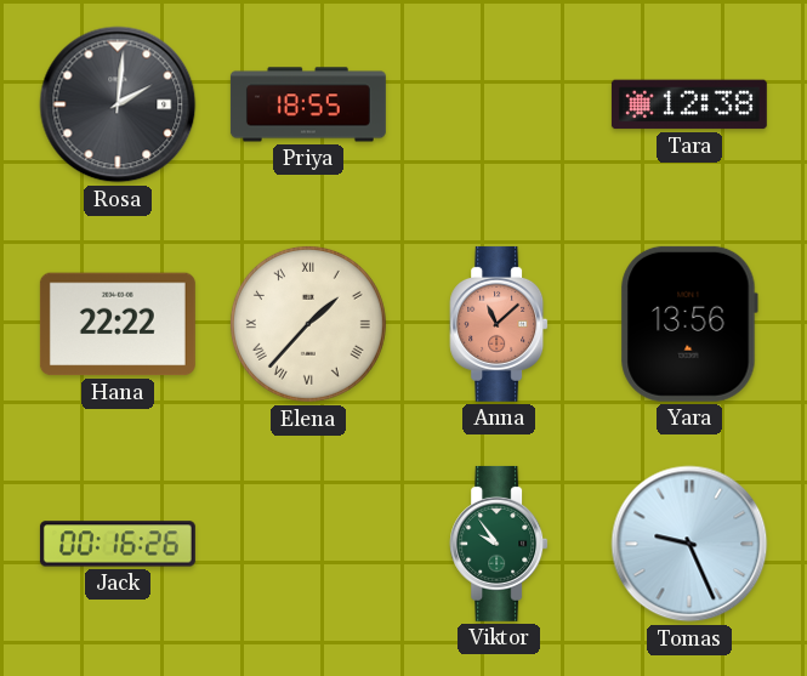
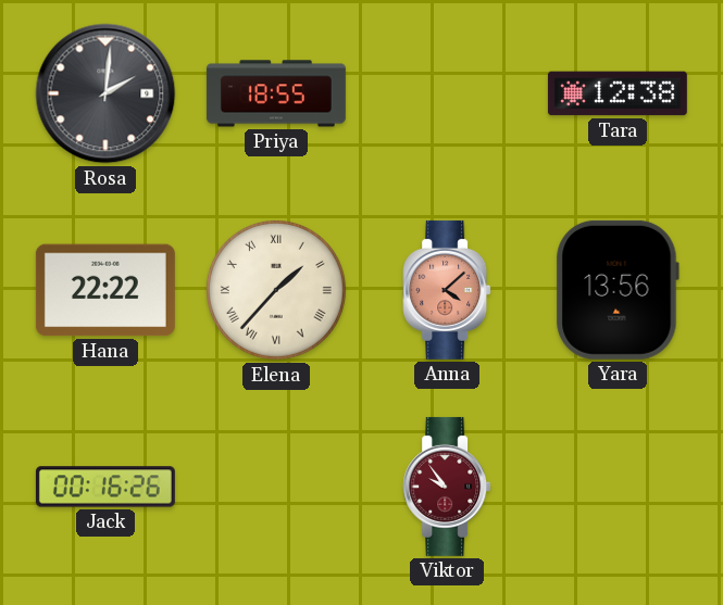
Anna: 11:08 -> 4:08
Viktor dial: green -> burgundy
Tomas: 9:26 -> none
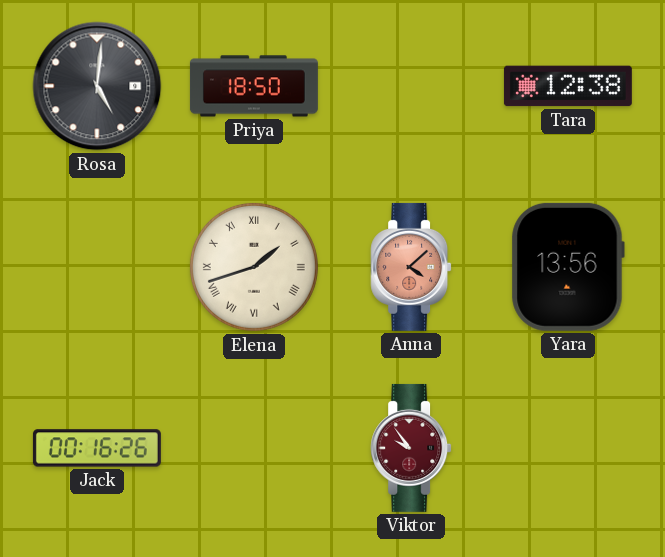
Rosa: 2:01 -> 5:01
Priya: 18:55 -> 18:50
Hana: 22:22 -> none
Elena: 1:37 -> 1:42
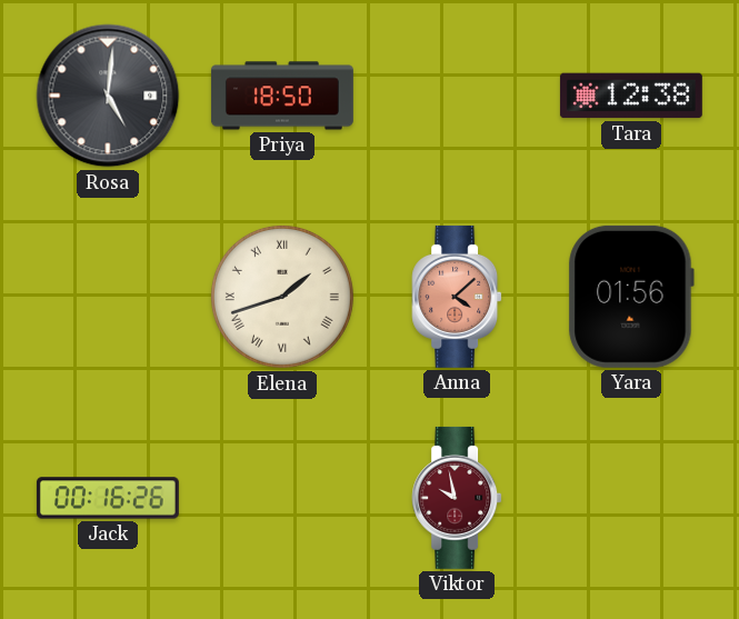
Yara: 13:56 -> 01:56
Viktor: 9:54 -> 9:58
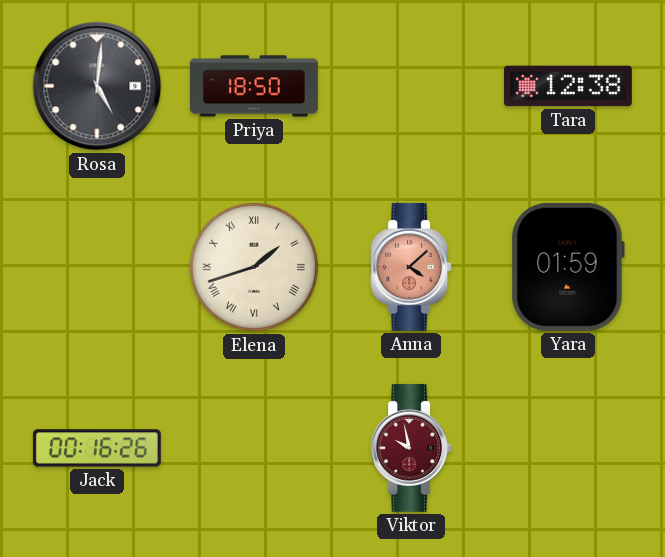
Yara: 01:56 -> 01:59
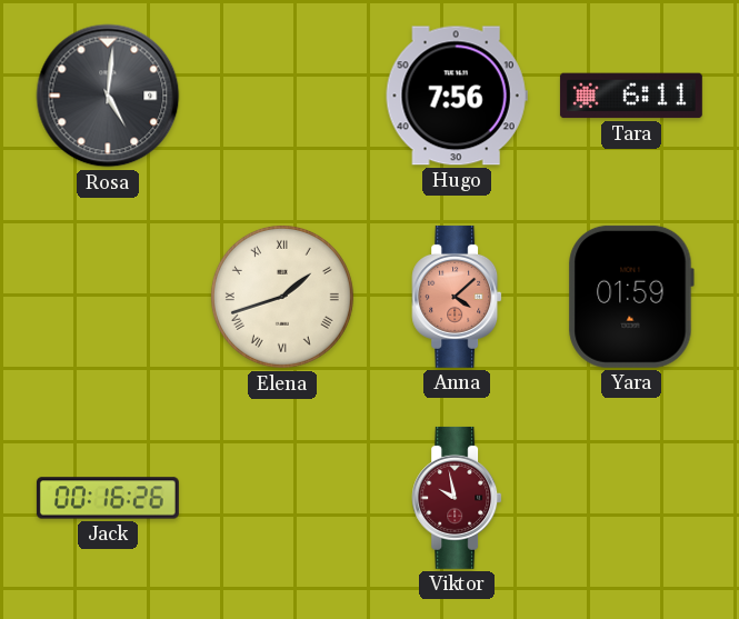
Priya: 18:50 -> none
Hugo: none -> 7:56
Tara: 12:38 -> 6:11
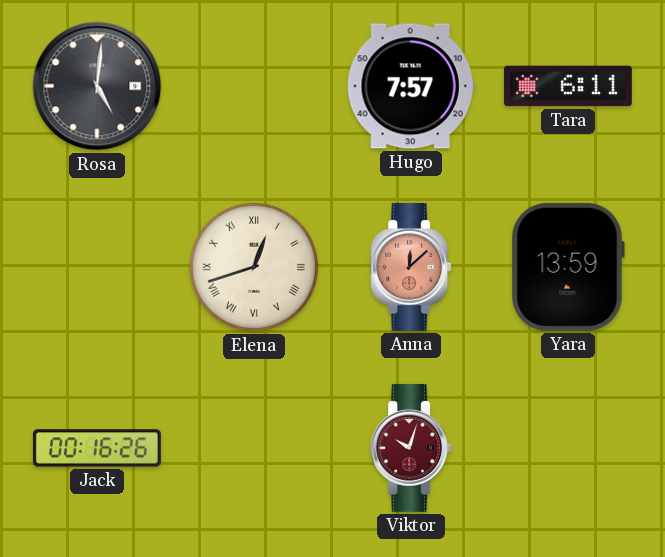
Hugo: 7:56 -> 7:57
Elena: 1:42 -> 12:42
Anna: 4:08 -> 12:08
Yara: 01:59 -> 13:59
Viktor: 9:58 -> 10:03
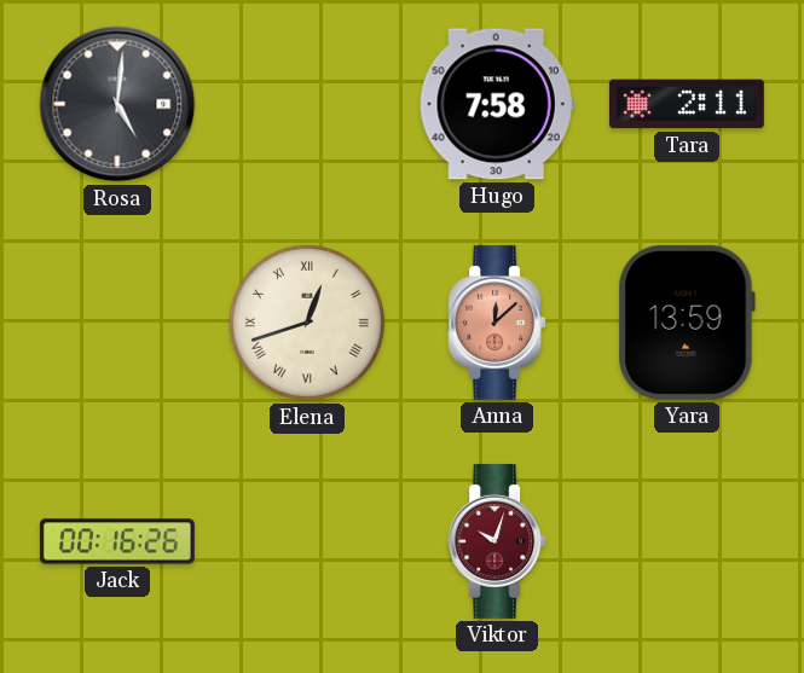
Hugo: 7:57 -> 7:58
Tara: 6:11 -> 2:11
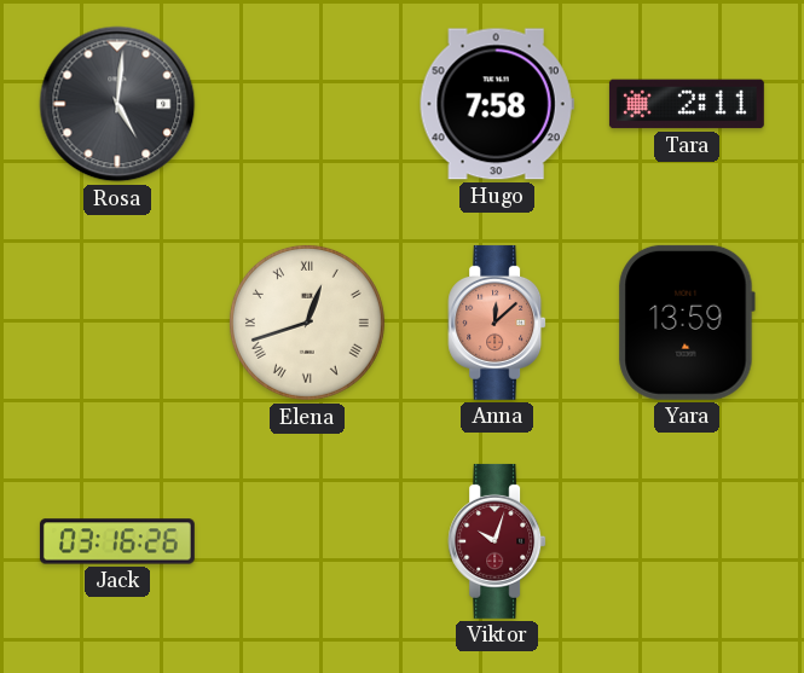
Jack: 00:16 -> 03:16
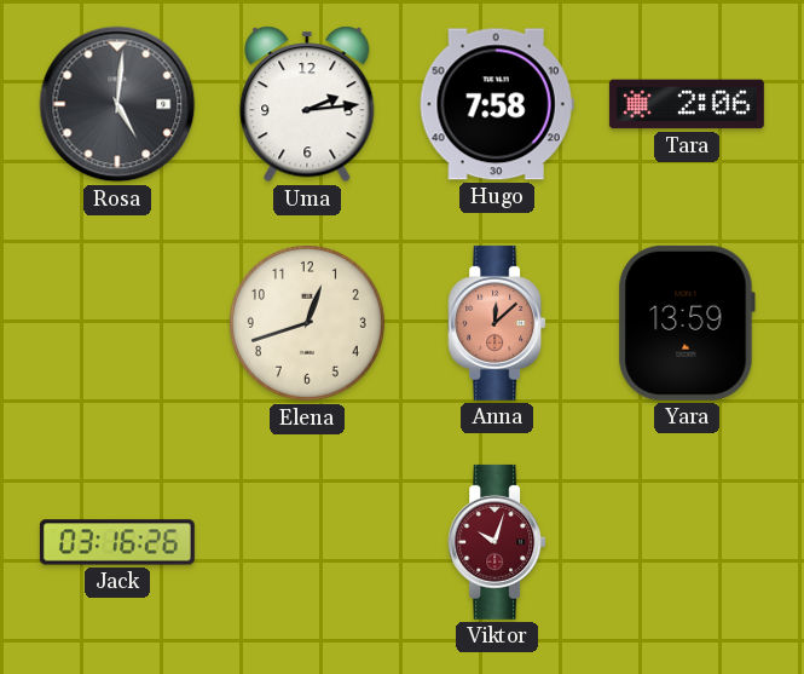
Uma: none -> 2:14
Tara: 2:11 -> 2:06
Elena numerals: Roman -> Arabic
